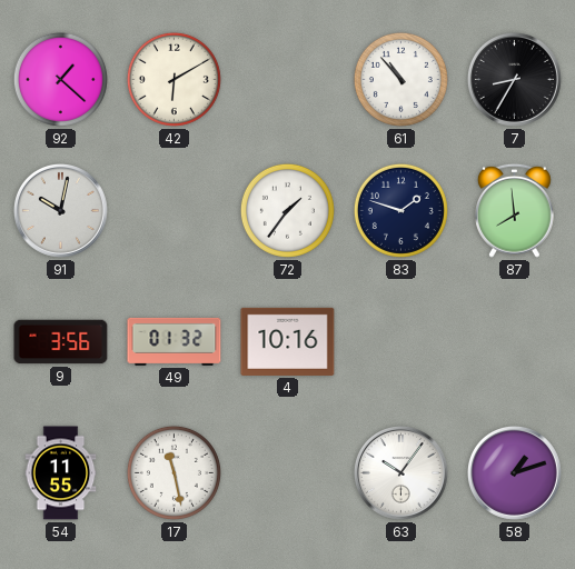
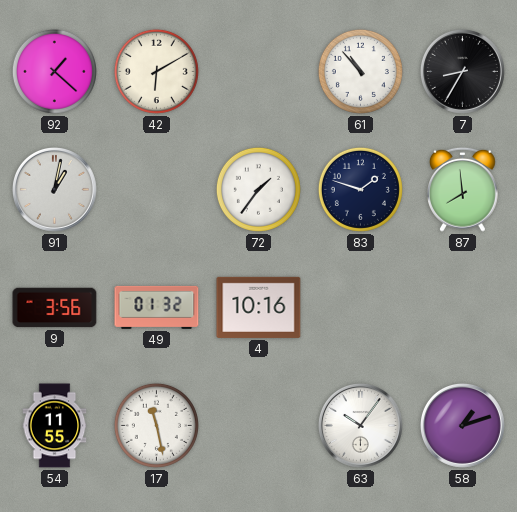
91: 10:02 -> 1:02
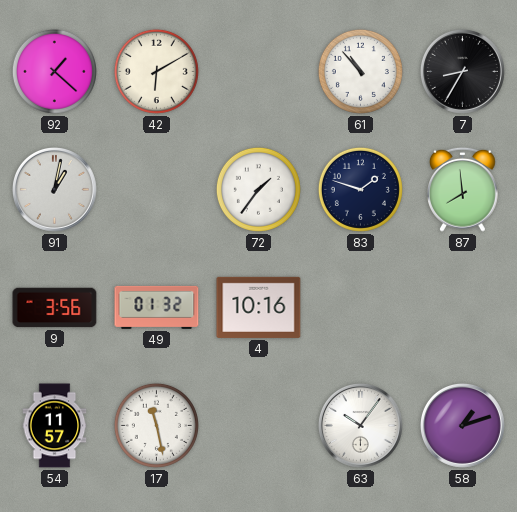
54: 11:55 -> 11:57
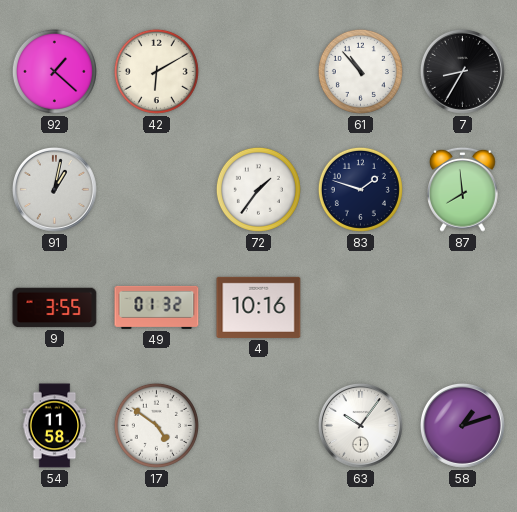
9: 3:56 -> 3:55
54: 11:57 -> 11:58
17: 11:28 -> 4:51
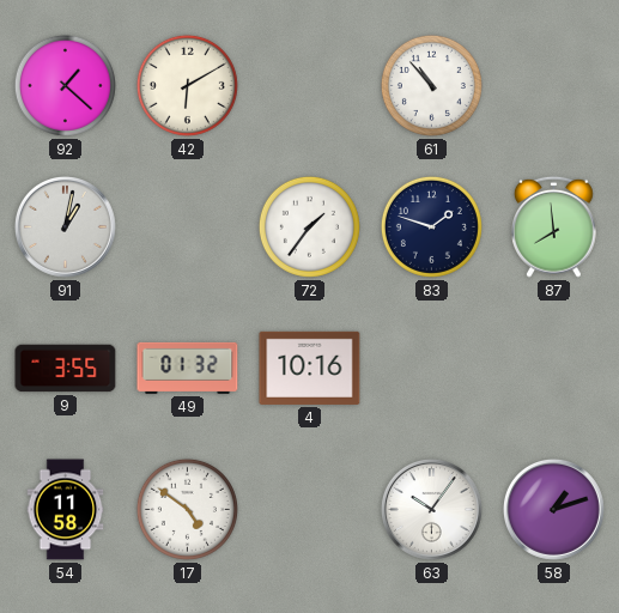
7: 8:35 -> none
